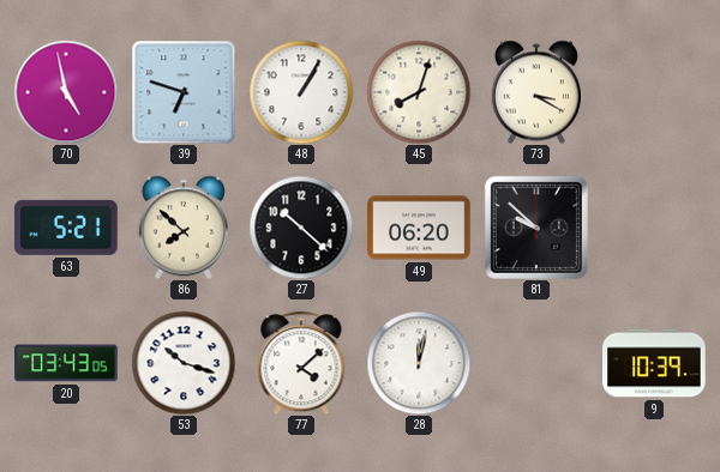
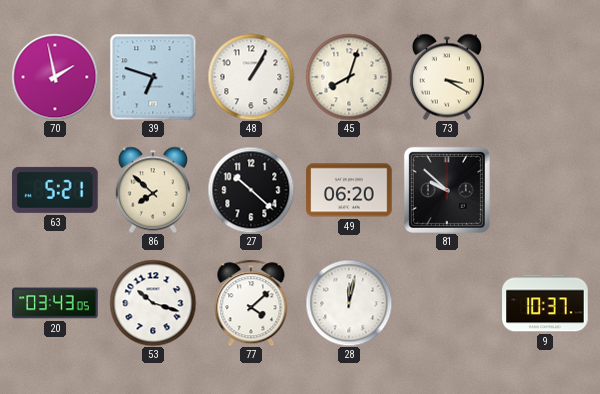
70: 4:58 -> 1:58
9: 10:39 -> 10:37
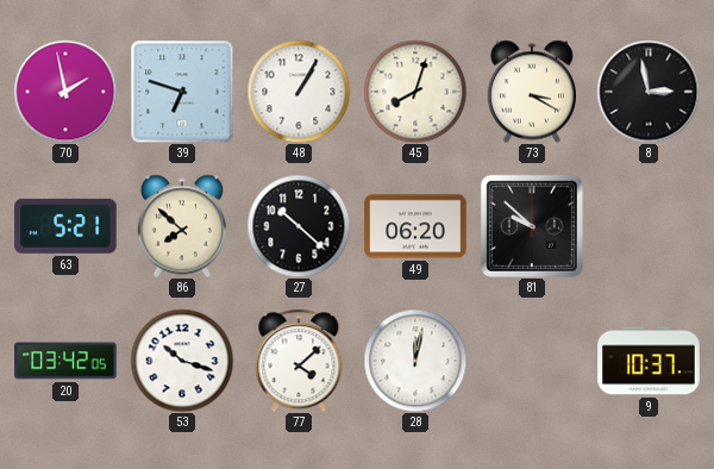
8: none -> 2:58
20: 03:43 -> 03:42
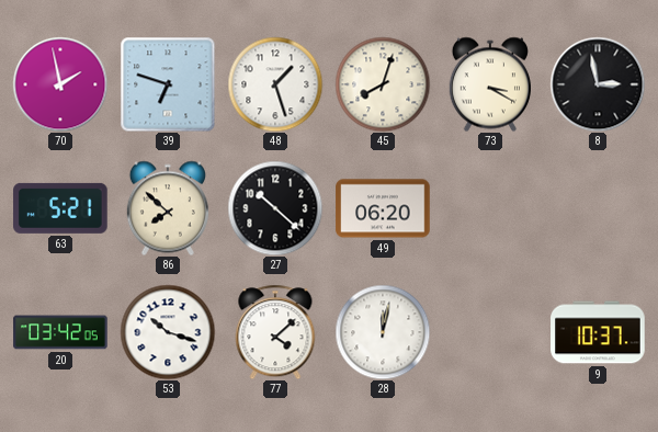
48: 1:05 -> 1:27
81: 9:52 -> none
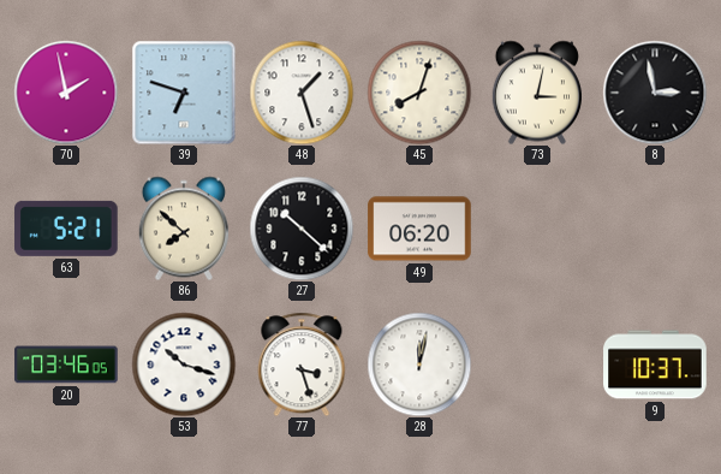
73: 3:20 -> 3:02
20: 03:42 -> 03:46
77: 4:08 -> 3:27
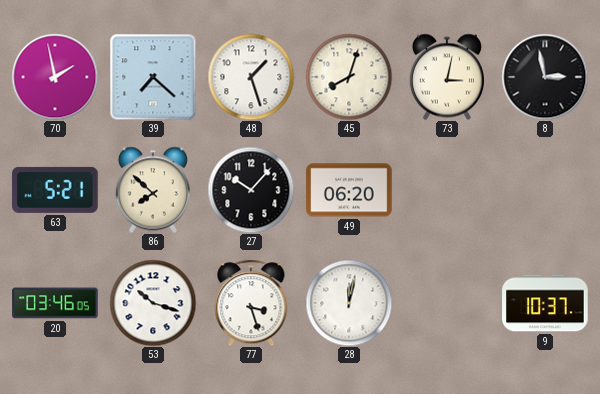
39: 6:48 -> 7:22
27: 10:22 -> 10:07
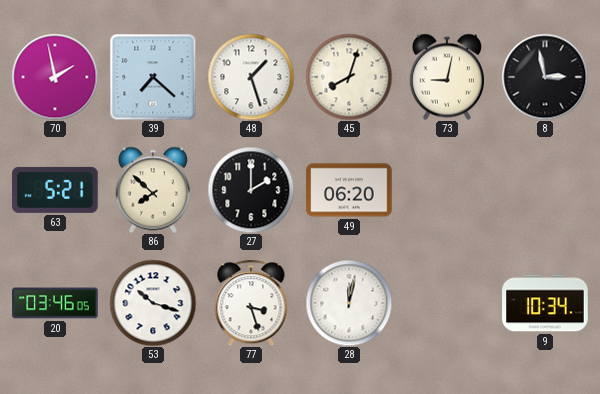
73: 3:02 -> 9:02
27: 10:07 -> 2:00
9: 10:37 -> 10:34
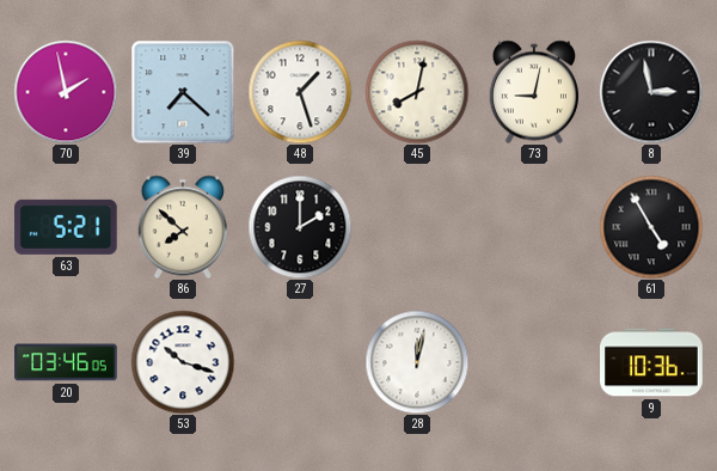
45: 8:03 -> 8:02
49: 06:20 -> none
61: none -> 4:55
77: 3:27 -> none
9: 10:34 -> 10:36
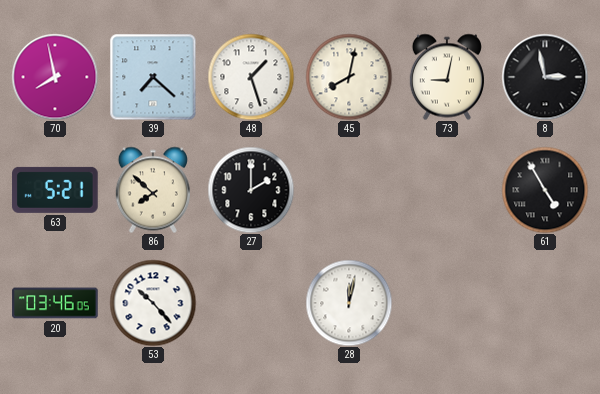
70: 1:58 -> 7:58
53: 10:18 -> 10:23
9: 10:36 -> none
